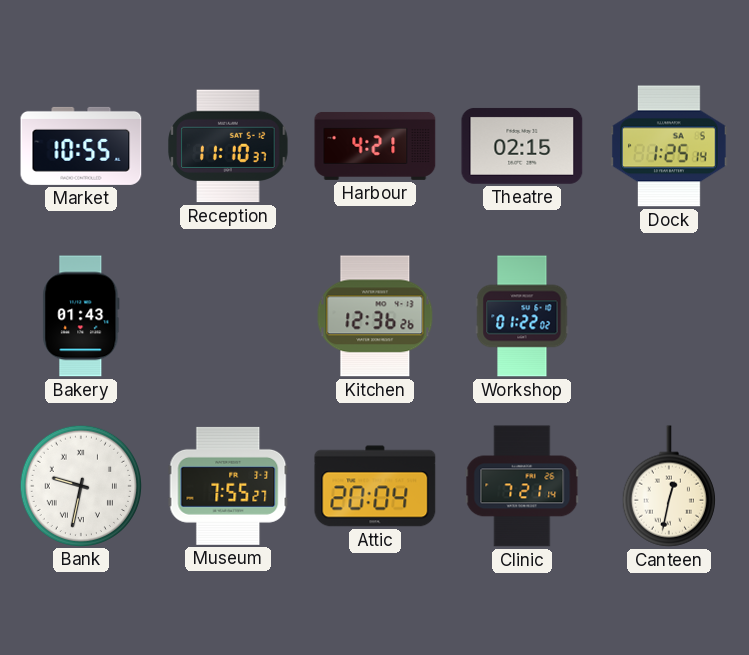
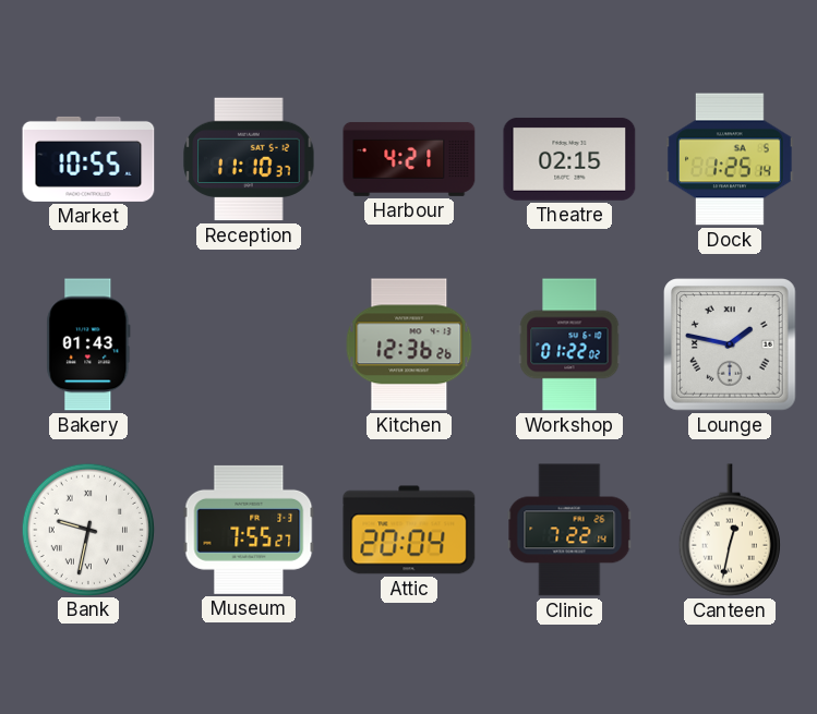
Lounge: none -> 1:47
Clinic: 7:21 -> 7:22
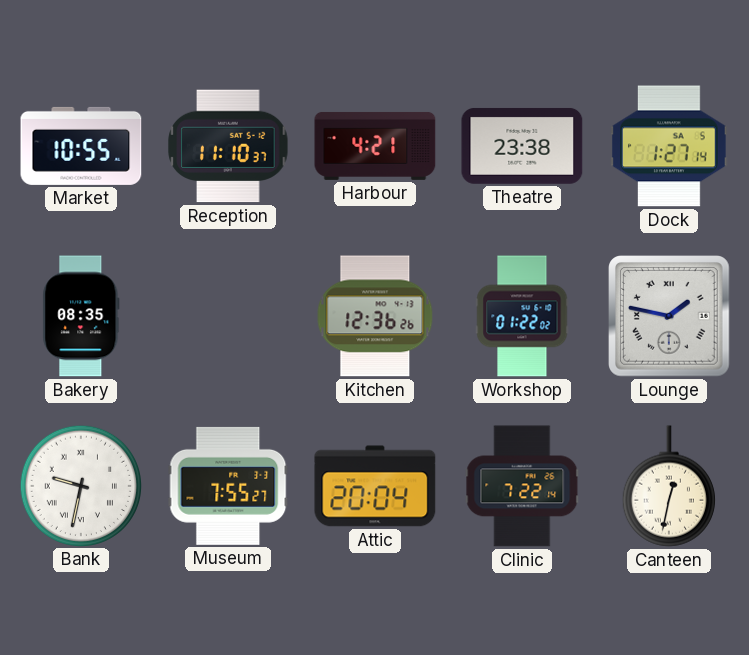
Theatre: 02:15 -> 23:38
Dock: 1:25 -> 1:27
Bakery: 01:43 -> 08:35
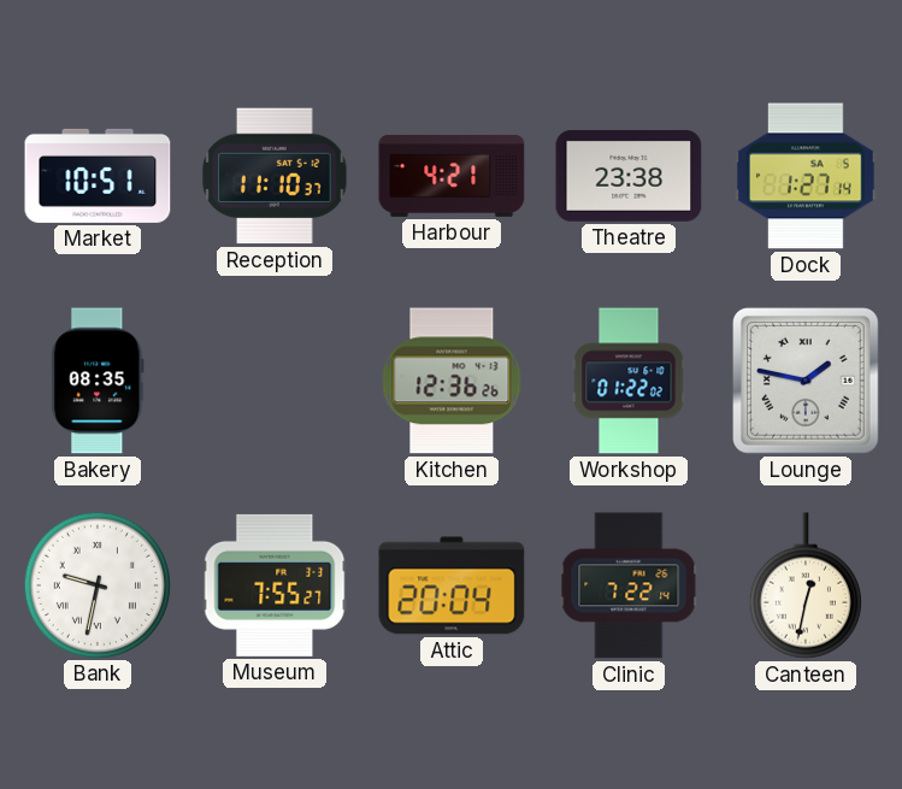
Market: 10:55 -> 10:51
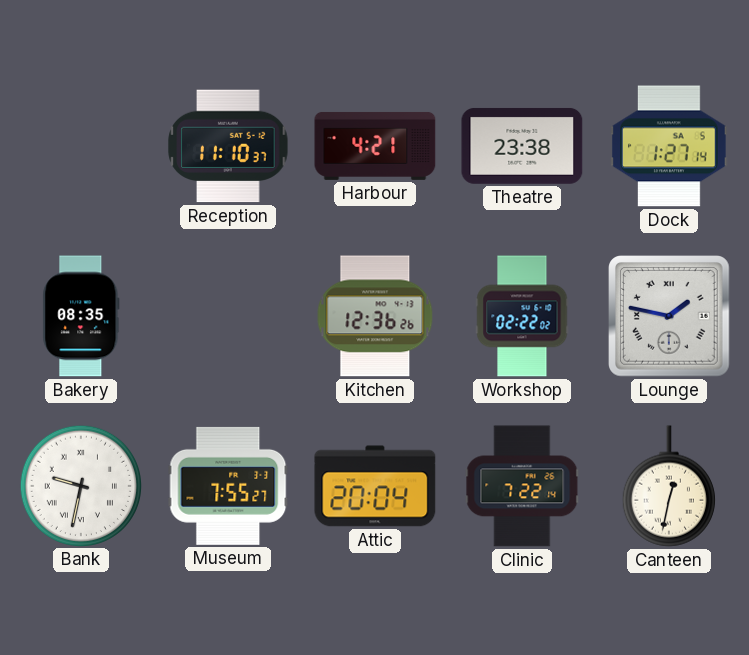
Market: 10:51 -> none
Workshop: 01:22 -> 02:22
